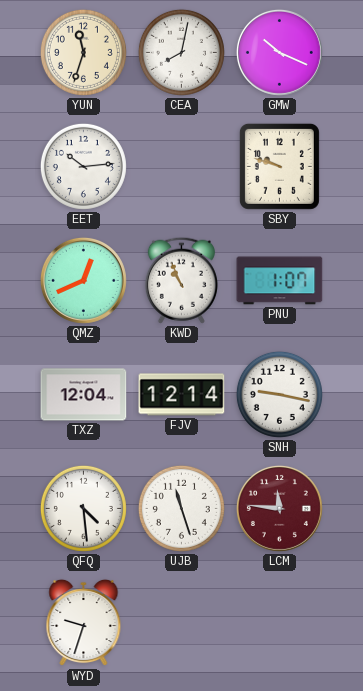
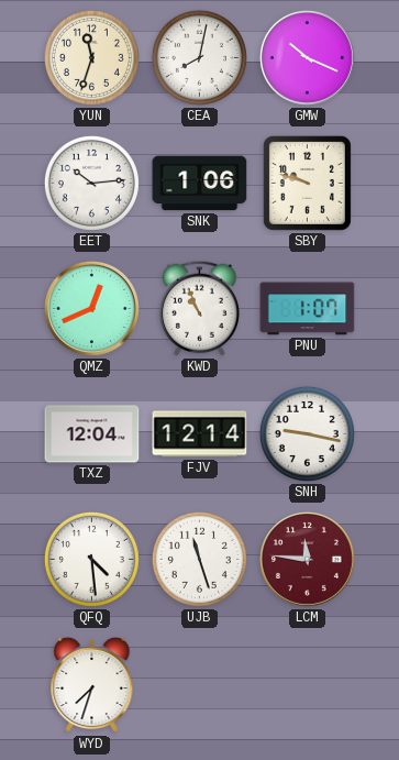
SNK: none -> 1:06
WYD: 9:33 -> 7:33
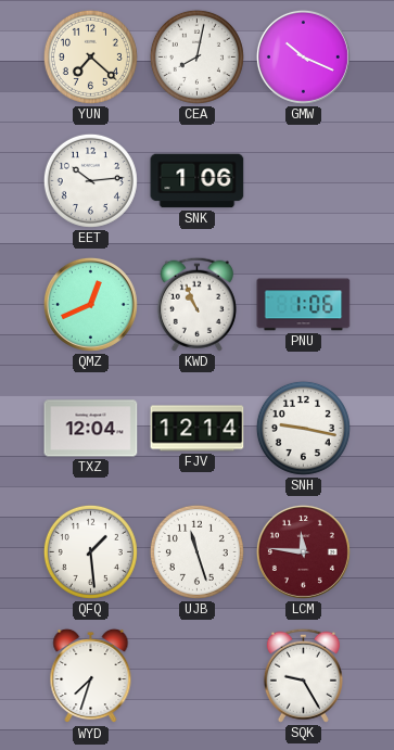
YUN: 11:33 -> 7:22
SBY: 9:48 -> none
PNU: 1:07 -> 1:06
QFQ: 4:29 -> 1:29
SQK: none -> 9:25
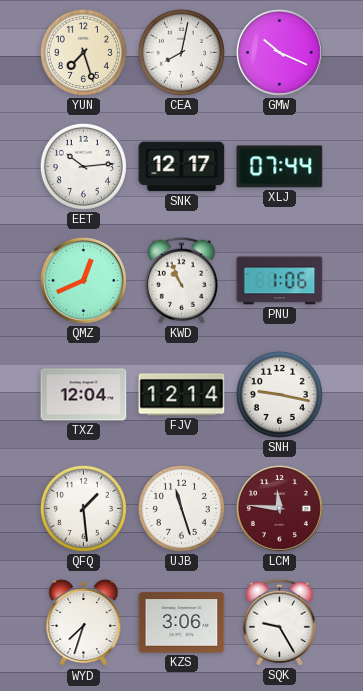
YUN: 7:22 -> 7:27
SNK: 1:06 -> 12:17
XLJ: none -> 07:44
KZS: none -> 3:06
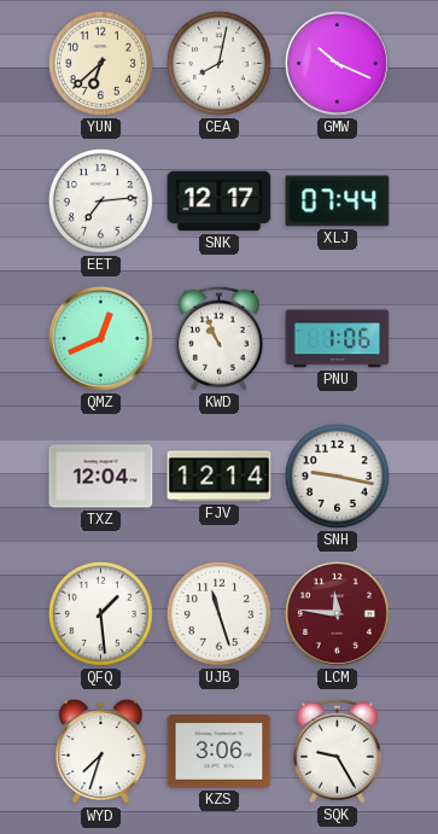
YUN: 7:27 -> 6:38
EET: 10:14 -> 7:14
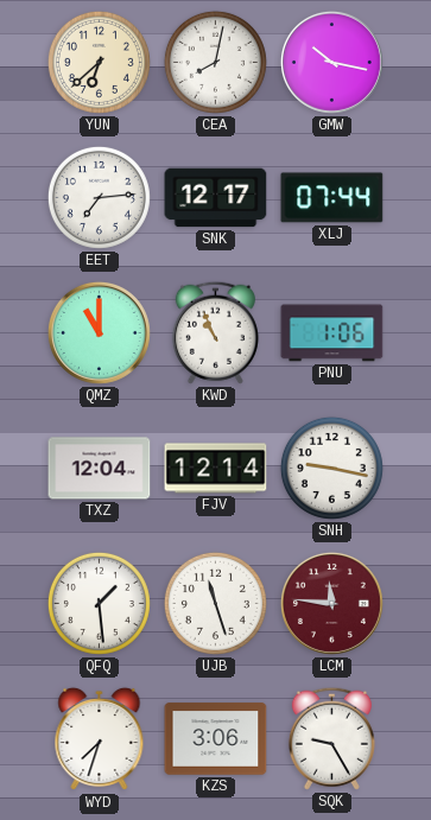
GMW: 10:19 -> 10:17
QMZ: 12:41 -> 11:00
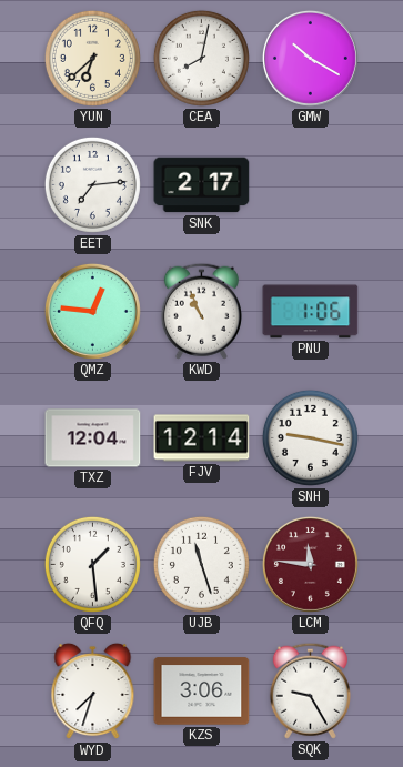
GMW: 10:17 -> 10:20
SNK: 12:17 -> 2:17
XLJ: 07:44 -> none
QMZ: 11:00 -> 12:46
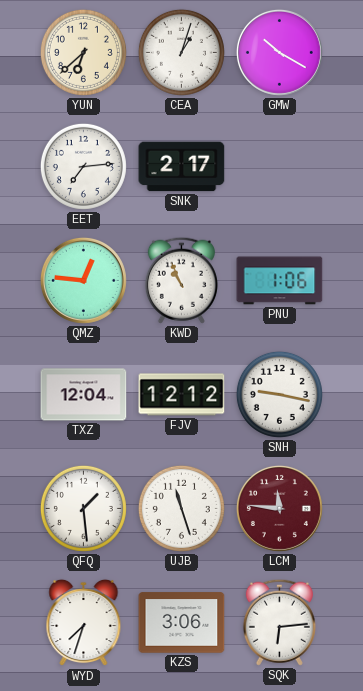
CEA: 8:02 -> 1:03
FJV: 12:14 -> 12:12
SQK: 9:25 -> 6:14
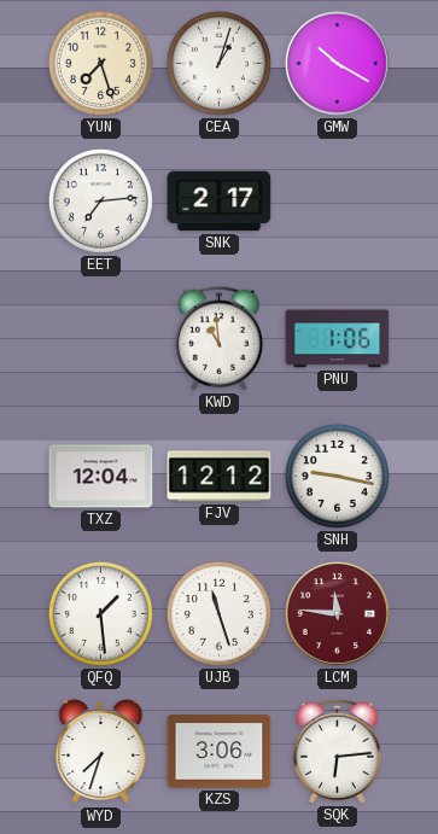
YUN: 6:38 -> 7:27
QMZ: 12:46 -> none
KWD: 10:56 -> 10:59
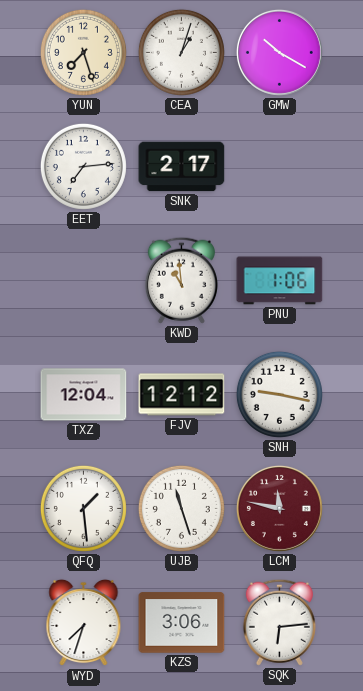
LCM: 11:46 -> 11:47
